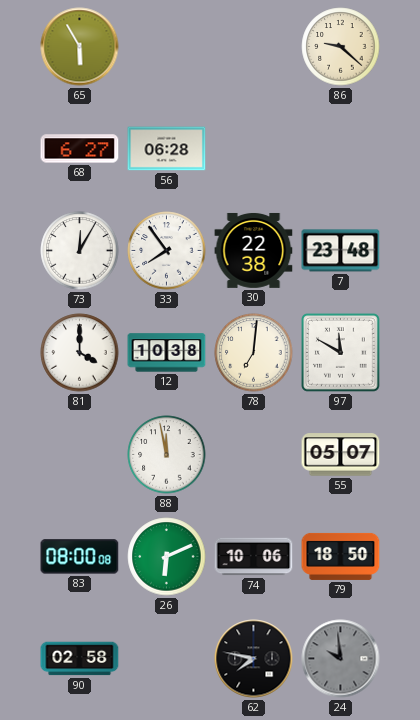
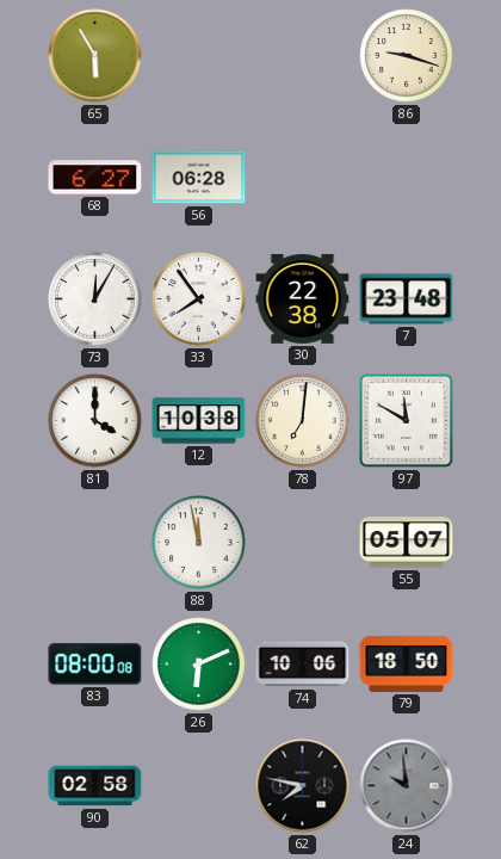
86: 9:22 -> 9:18
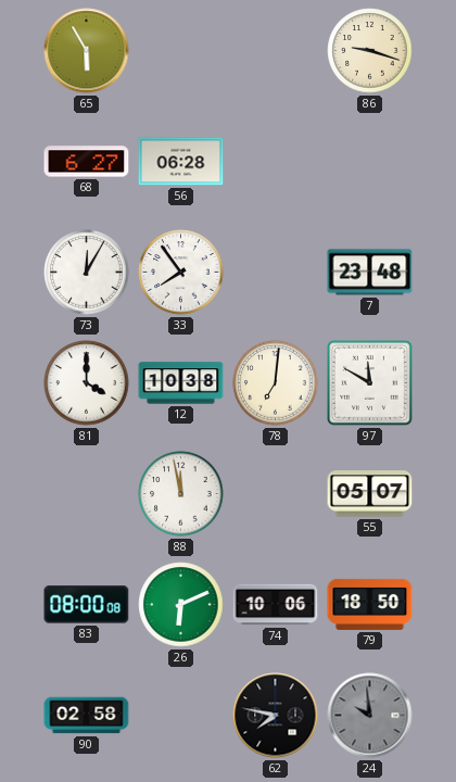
30: 22:38 -> none
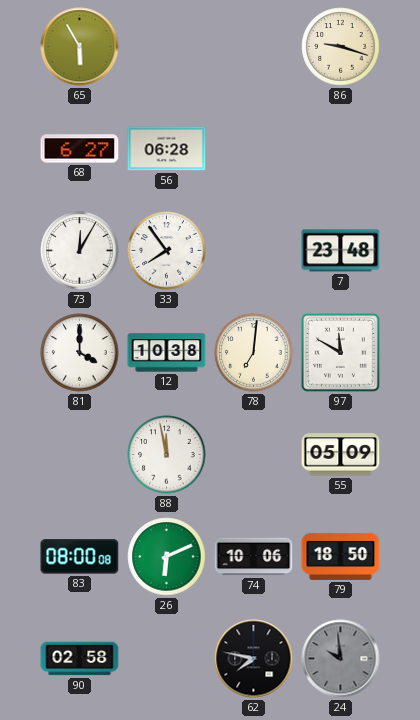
55: 05:07 -> 05:09
